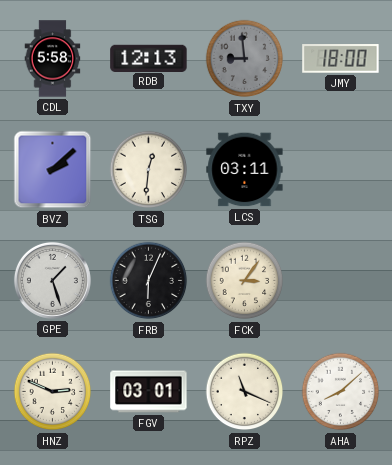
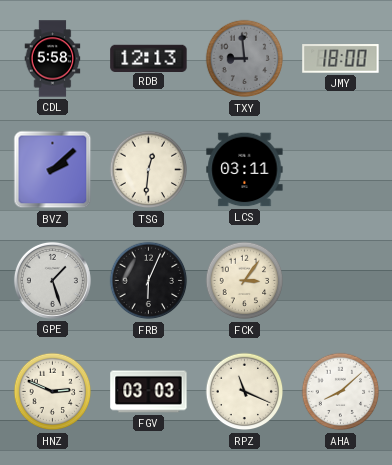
FGV: 03:01 -> 03:03
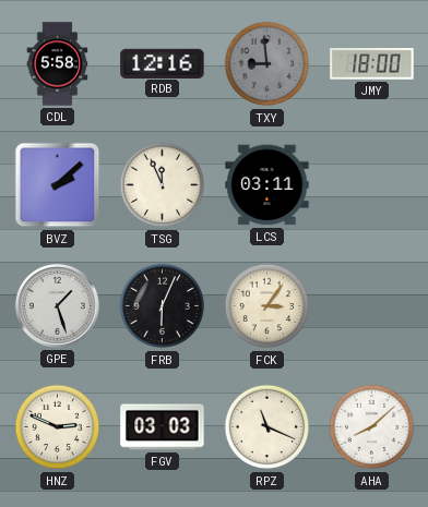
RDB: 12:13 -> 12:16
TSG: 12:31 -> 11:56
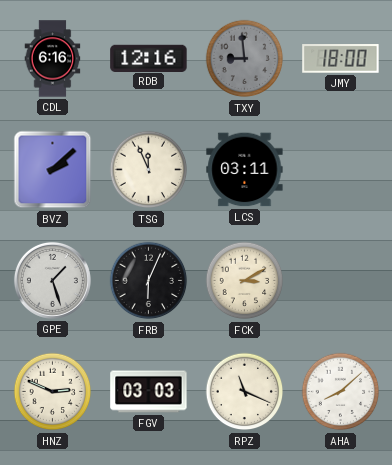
CDL: 5:58 -> 6:16
FCK: 3:06 -> 3:10
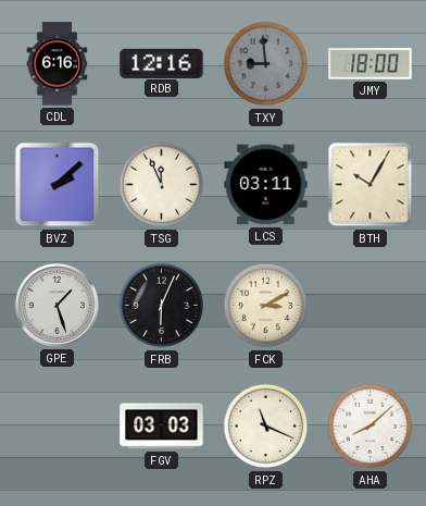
BTH: none -> 10:05
HNZ: 2:49 -> none
